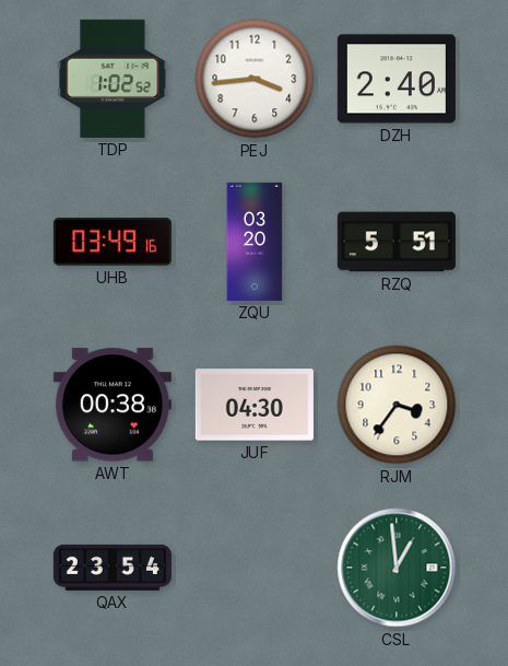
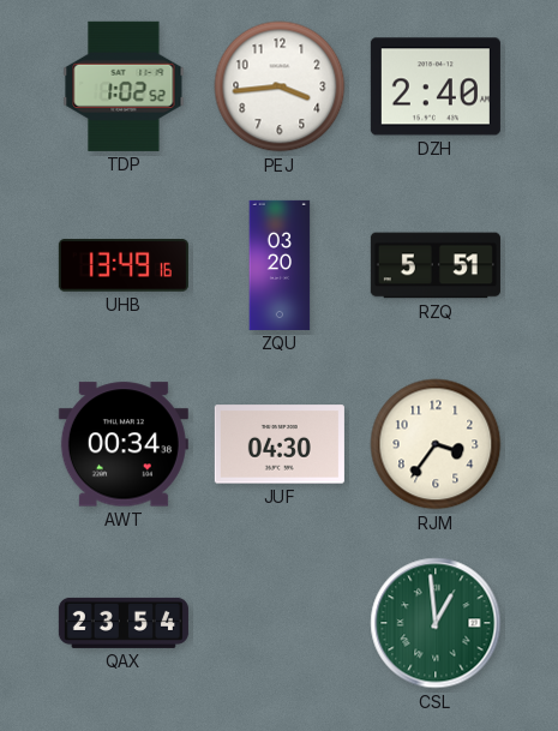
UHB: 03:49 -> 13:49
AWT: 00:38 -> 00:34
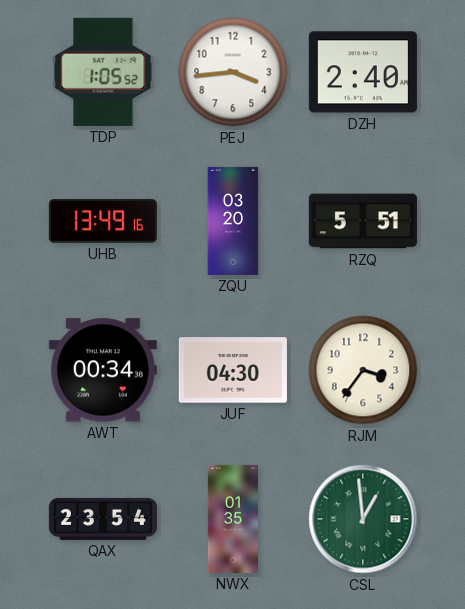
TDP: 1:02 -> 1:05
NWX: none -> 01:35
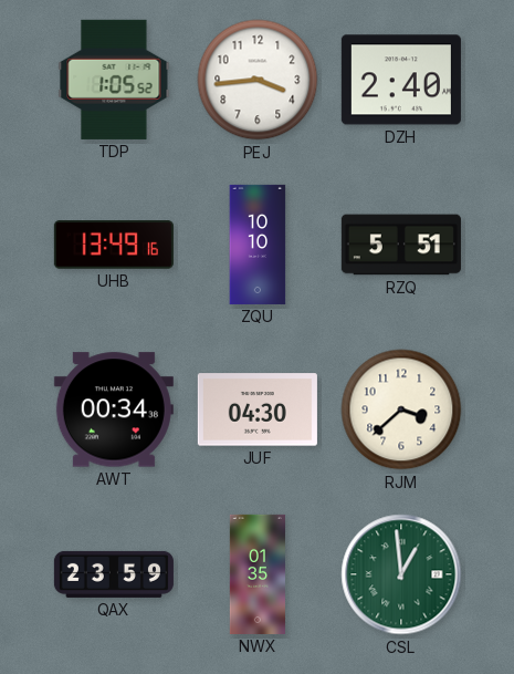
ZQU: 03:20 -> 10:10
RJM: 3:36 -> 3:38
QAX: 23:54 -> 23:59
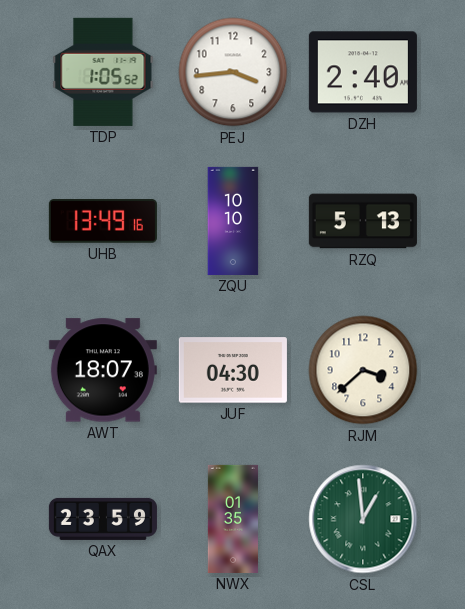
RZQ: 5:51 -> 5:13
AWT: 00:34 -> 18:07
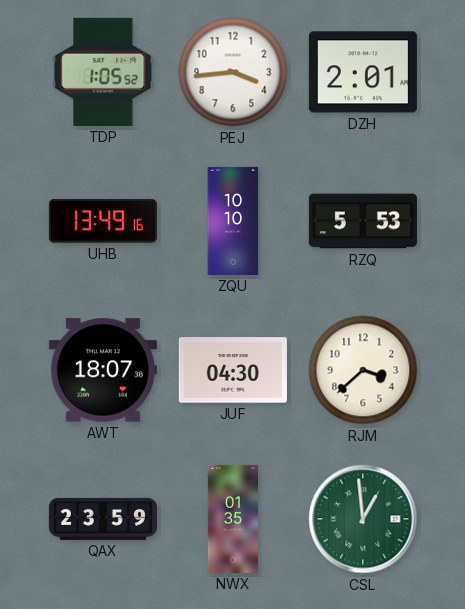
DZH: 2:40 -> 2:01
RZQ: 5:13 -> 5:53
